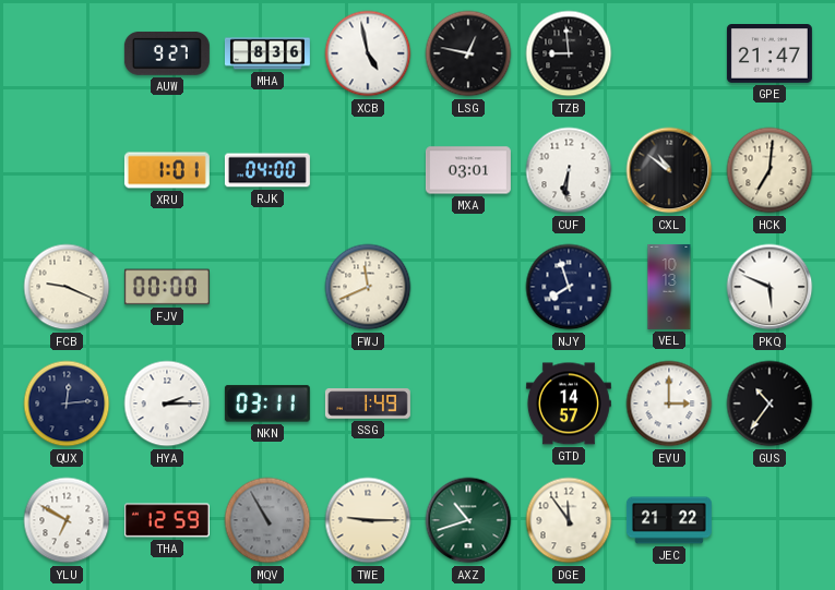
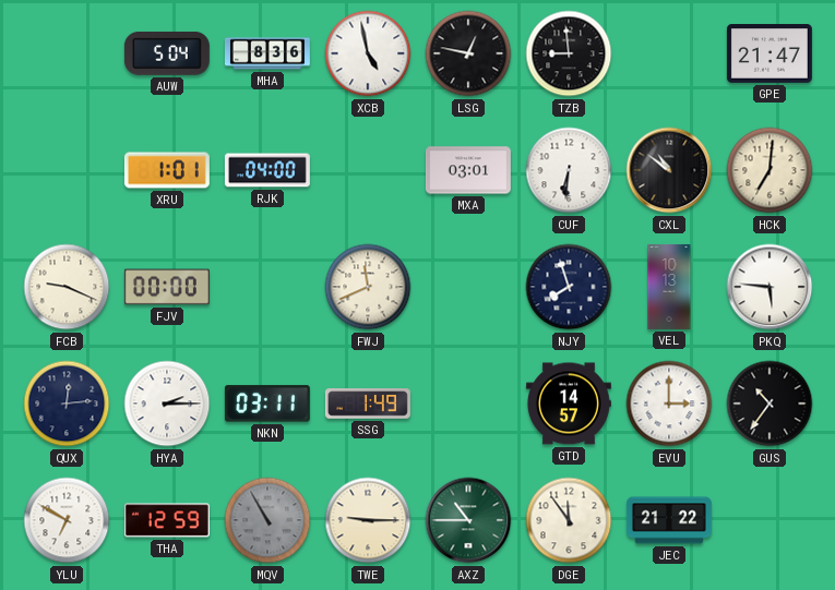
AUW: 9:27 -> 5:04
PKQ: 5:49 -> 5:46
AXZ: 10:42 -> 10:45
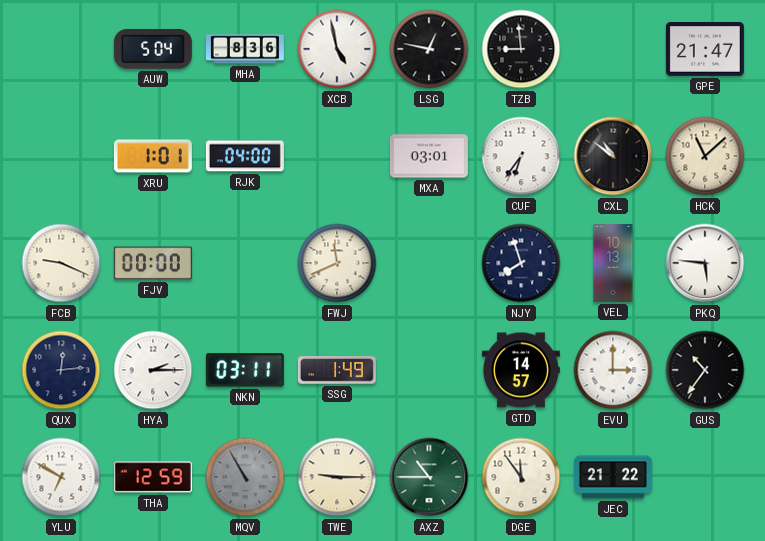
CUF: 6:31 -> 6:36
HCK: 7:01 -> 11:08
